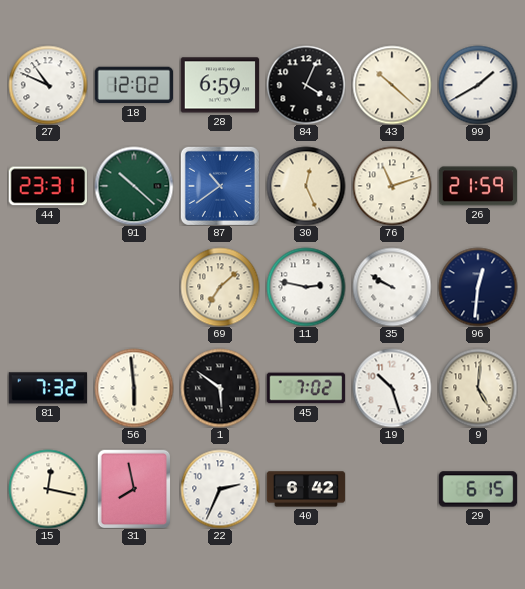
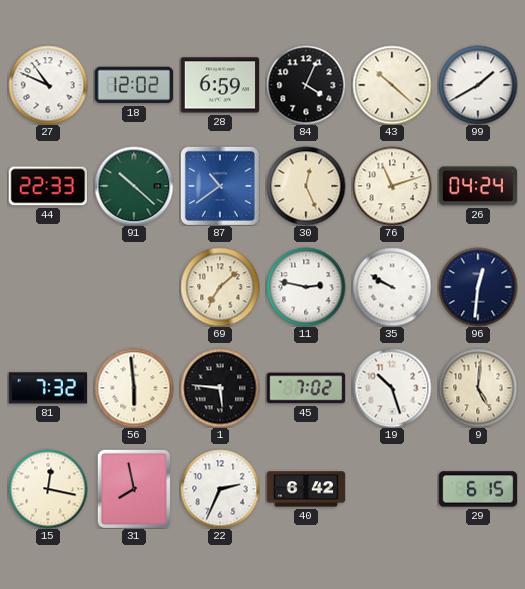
44: 23:31 -> 22:33
26: 21:59 -> 04:24
1: 5:51 -> 5:46
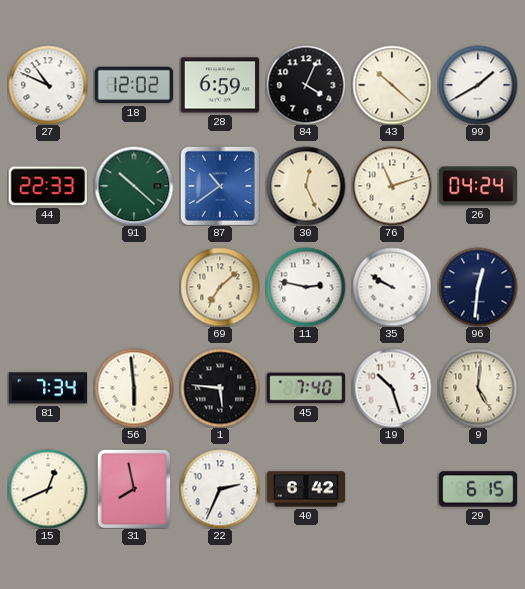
81: 7:32 -> 7:34
45: 7:02 -> 7:40
15: 12:17 -> 12:41
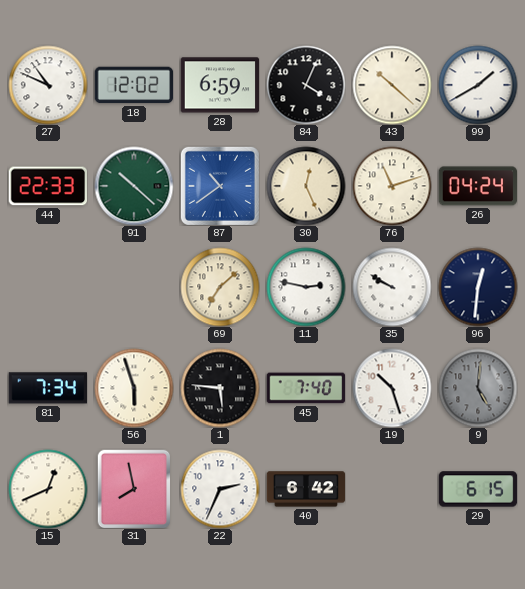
56: 5:59 -> 5:57
9 dial: cream -> grey
